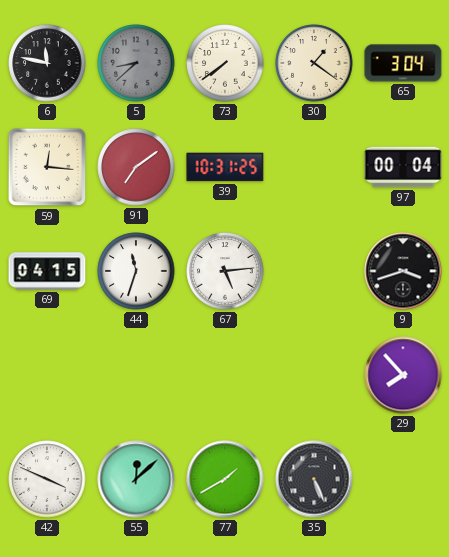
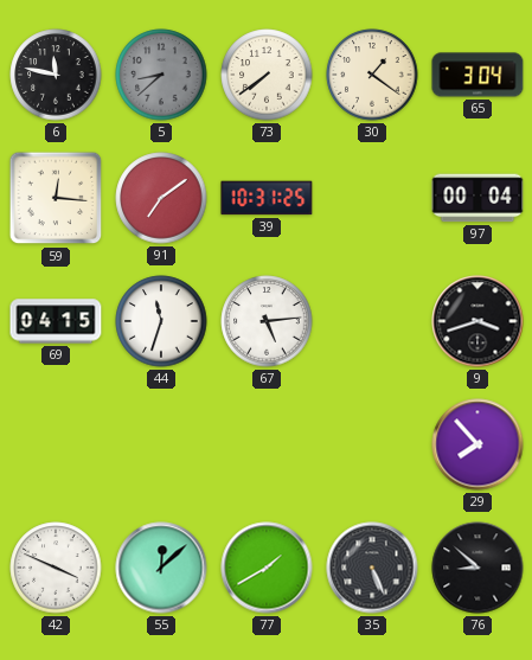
76: none -> 8:52
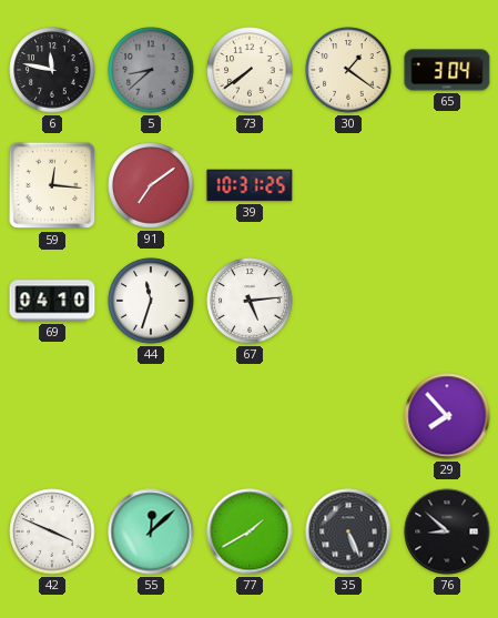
97: 00:04 -> none
69: 04:15 -> 04:10
9: 3:42 -> none
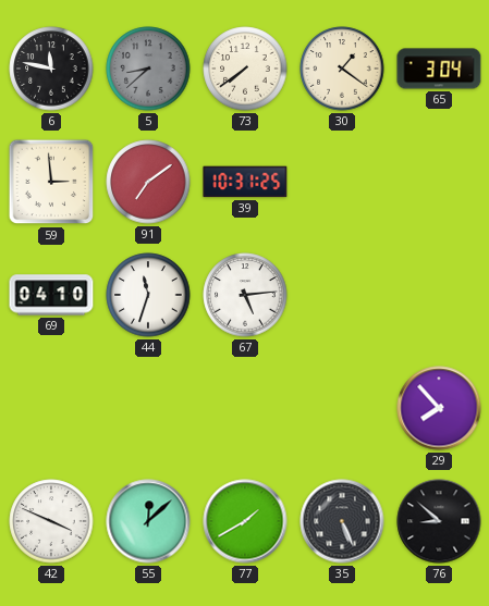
59: 12:16 -> 2:59
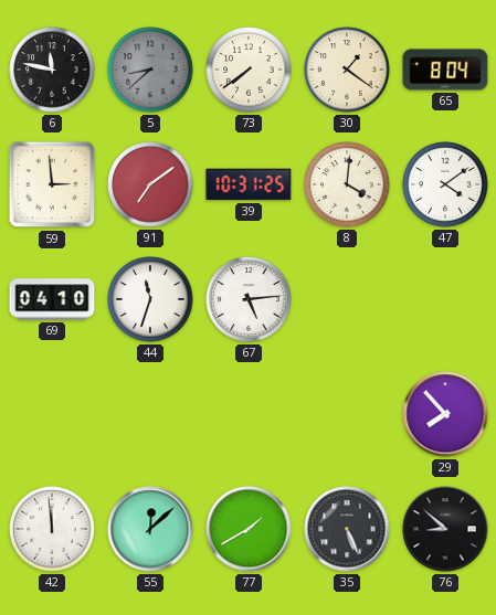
65: 3:04 -> 8:04
8: none -> 4:01
47: none -> 4:09
42: 3:49 -> 11:59
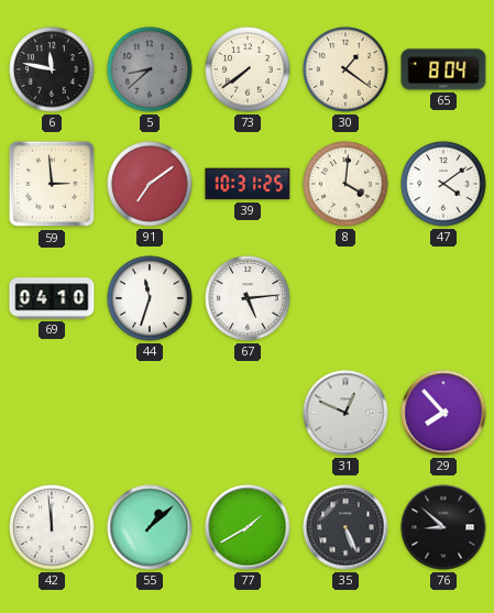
31: none -> 12:49
55: 12:08 -> 1:08
